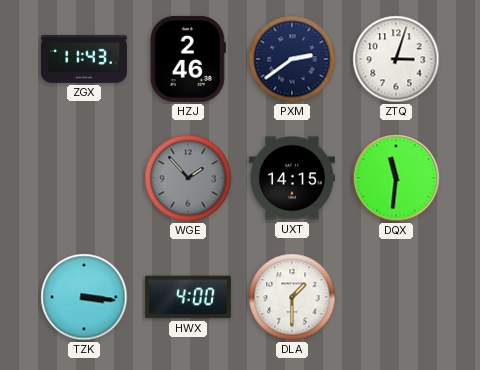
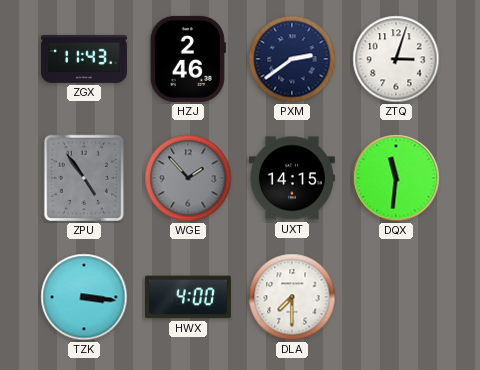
ZPU: none -> 4:54
DLA: 1:30 -> 7:30
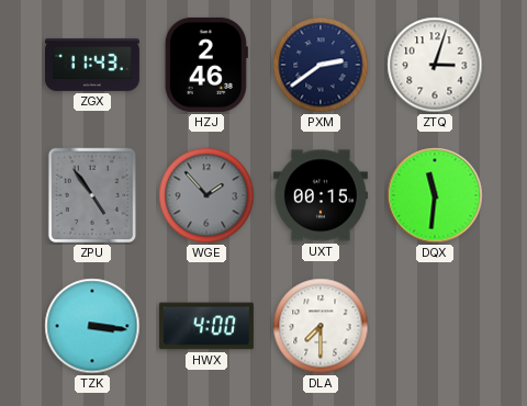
UXT: 14:15 -> 00:15
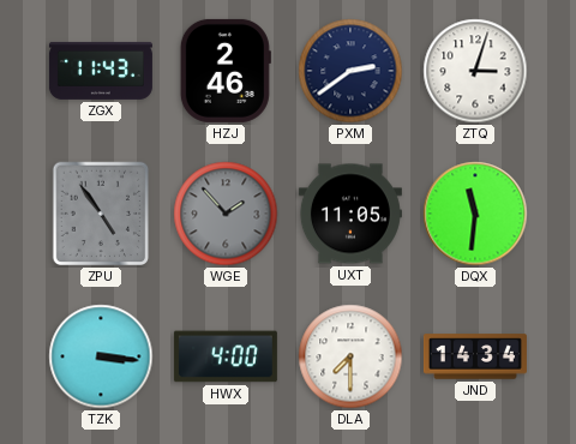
UXT: 00:15 -> 11:05
JND: none -> 14:34
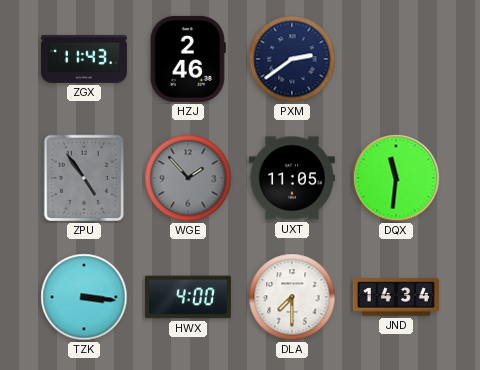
ZTQ: 3:03 -> none
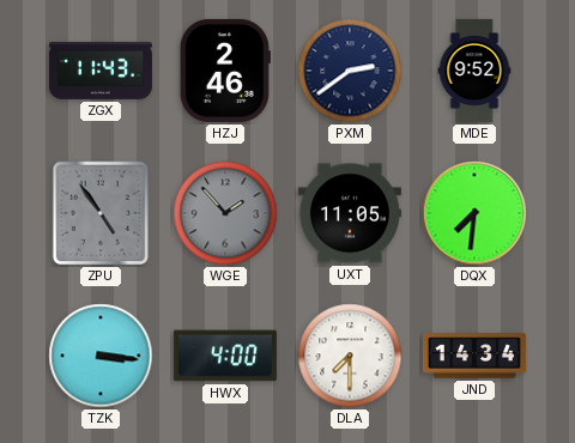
MDE: none -> 9:52
DQX: 11:31 -> 7:31
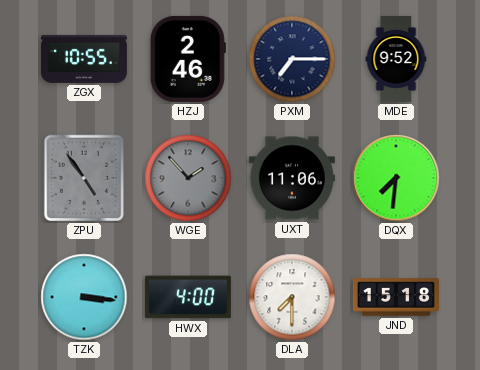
ZGX: 11:43 -> 10:55
PXM: 2:39 -> 7:15
UXT: 11:05 -> 11:06
JND: 14:34 -> 15:18
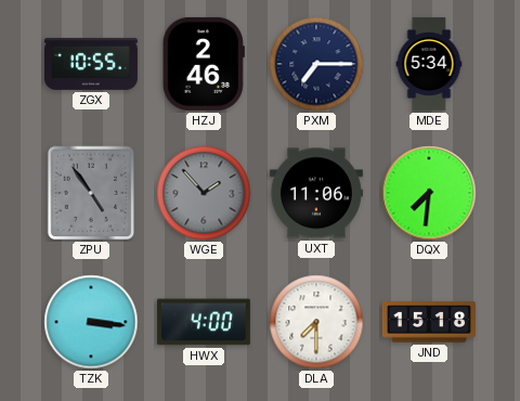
MDE: 9:52 -> 5:34
